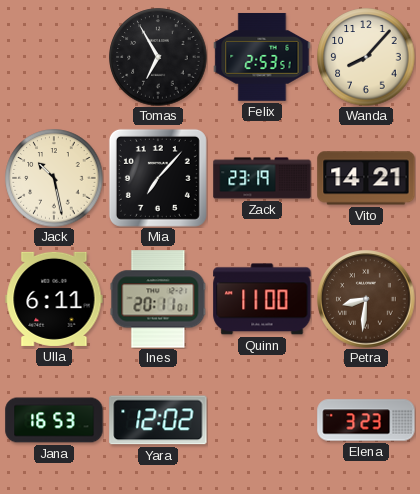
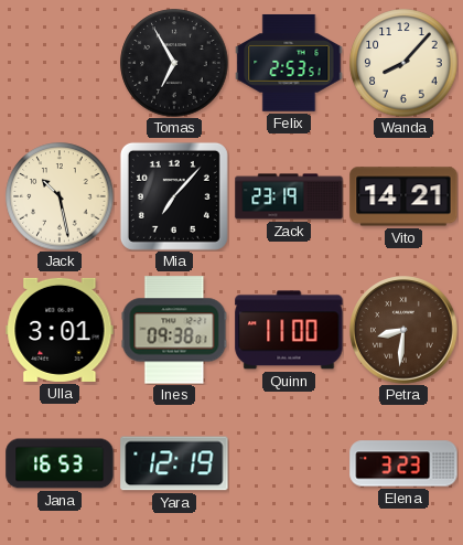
Ulla: 6:11 -> 3:01
Ines: 20:11 -> 09:38
Yara: 12:02 -> 12:19
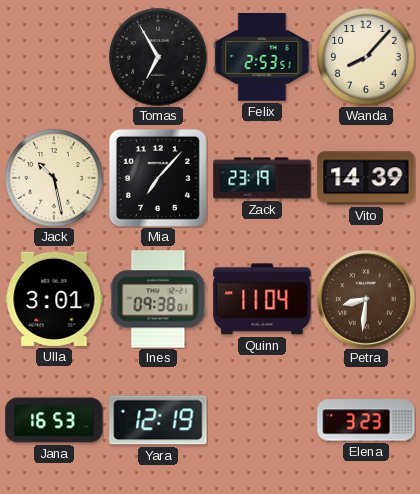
Vito: 14:21 -> 14:39
Quinn: 11:00 -> 11:04
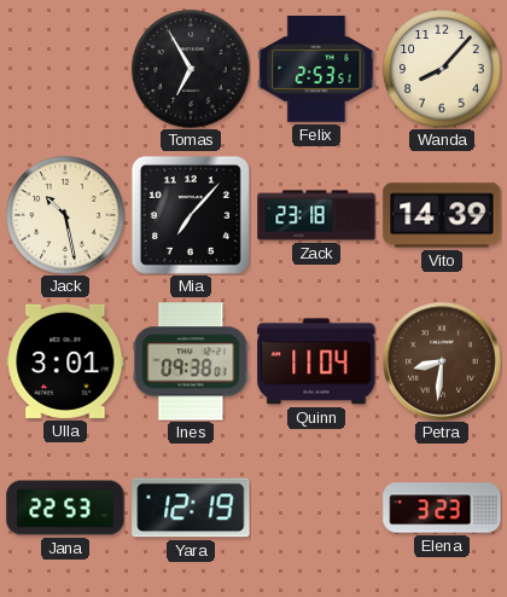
Zack: 23:19 -> 23:18
Jana: 16:53 -> 22:53
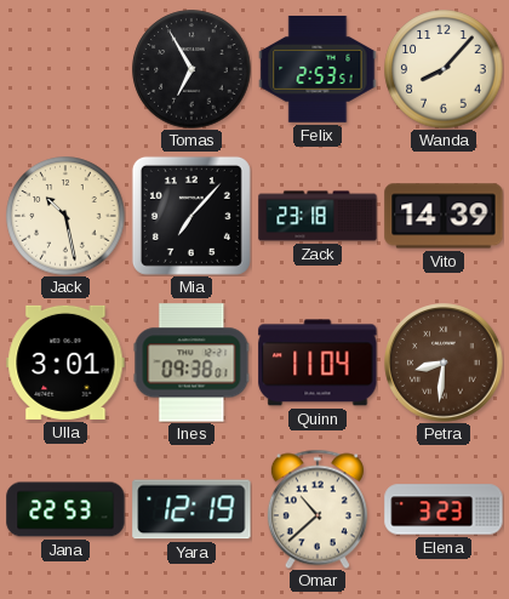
Omar: none -> 10:38
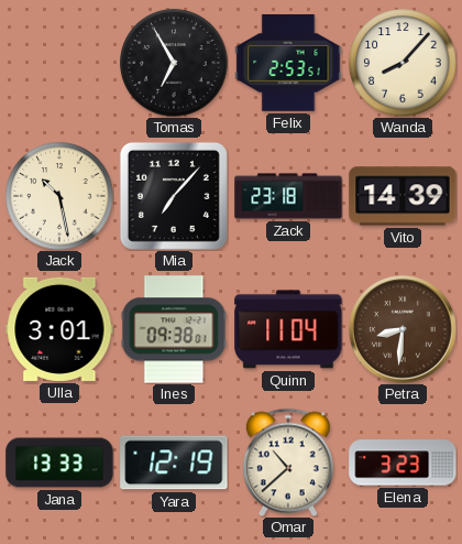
Jana: 22:53 -> 13:33
